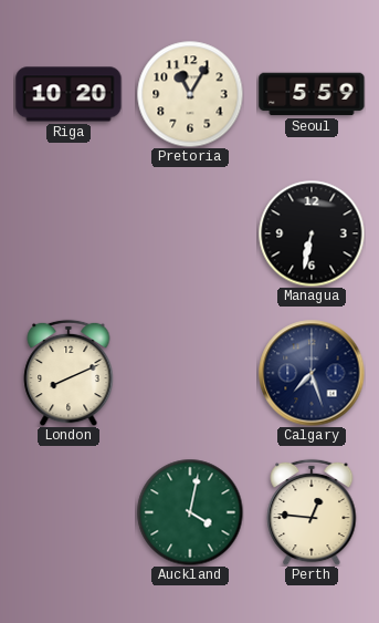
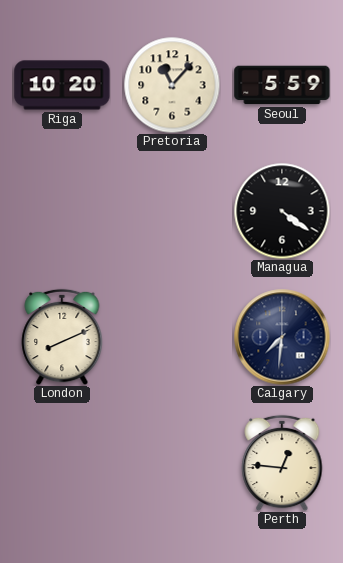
Pretoria: 11:05 -> 11:07
Managua: 6:32 -> 4:21
Calgary: 7:27 -> 7:31
Auckland: 4:02 -> none
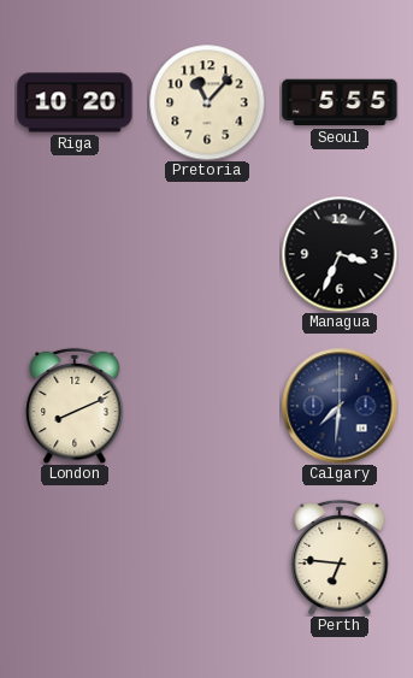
Seoul: 5:59 -> 5:55
Managua: 4:21 -> 3:34
Perth: 12:46 -> 6:46
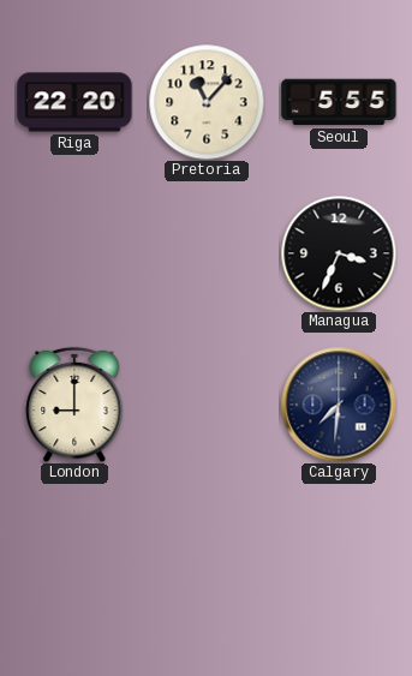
Riga: 10:20 -> 22:20
London: 8:11 -> 9:00
Perth: 6:46 -> none
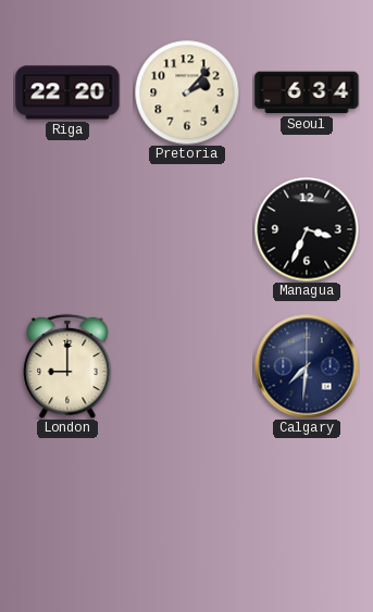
Pretoria: 11:07 -> 2:07
Seoul: 5:55 -> 6:34
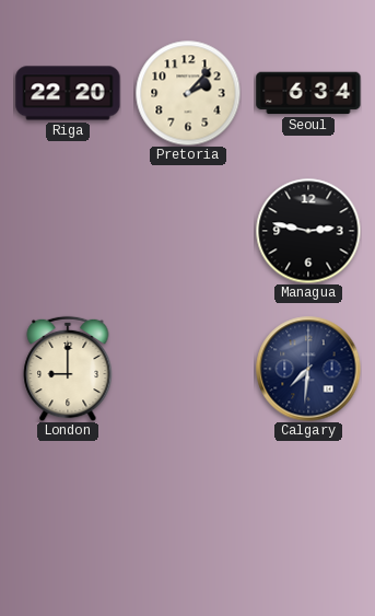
Managua: 3:34 -> 2:47
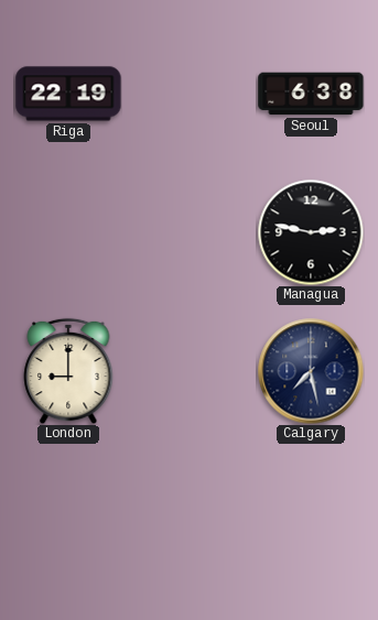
Riga: 22:20 -> 22:19
Pretoria: 2:07 -> none
Seoul: 6:34 -> 6:38
Calgary: 7:31 -> 7:28
